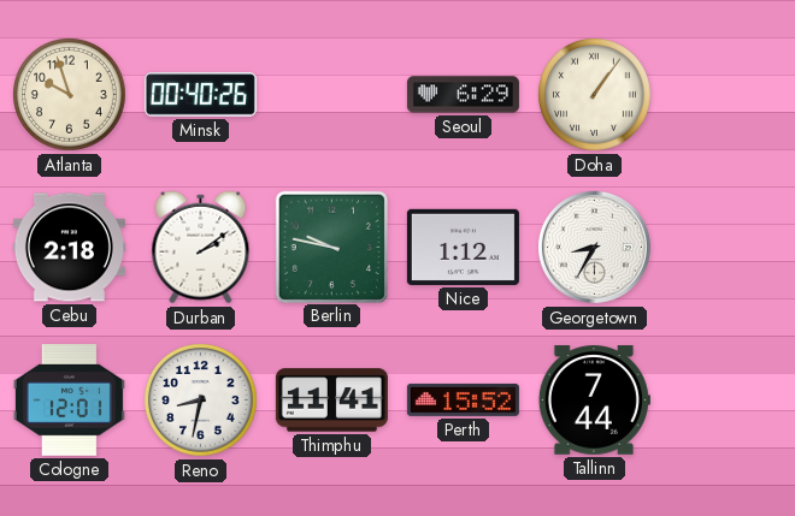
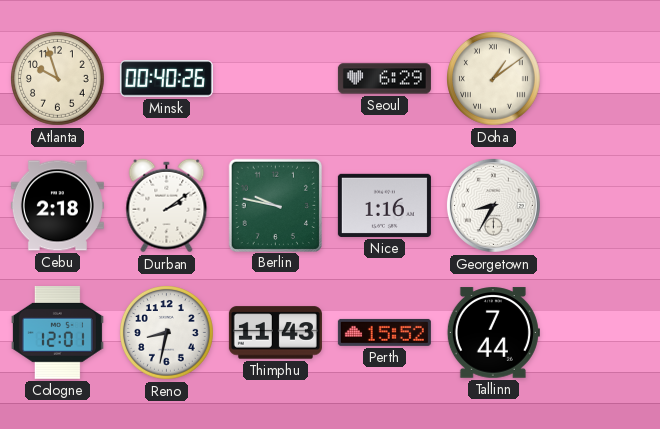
Doha: 1:06 -> 1:09
Nice: 1:12 -> 1:16
Thimphu: 11:41 -> 11:43
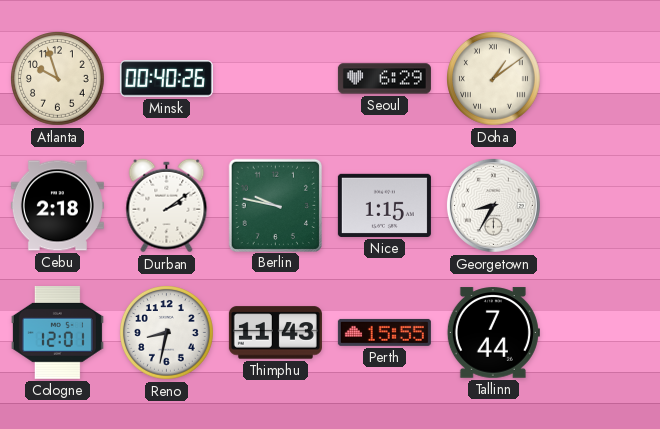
Nice: 1:16 -> 1:15
Perth: 15:52 -> 15:55
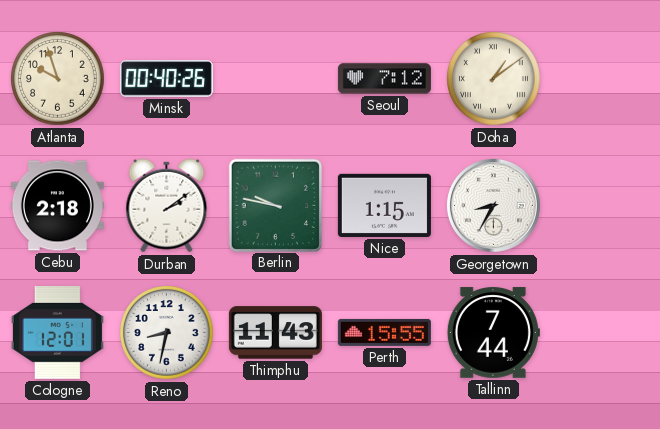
Seoul: 6:29 -> 7:12
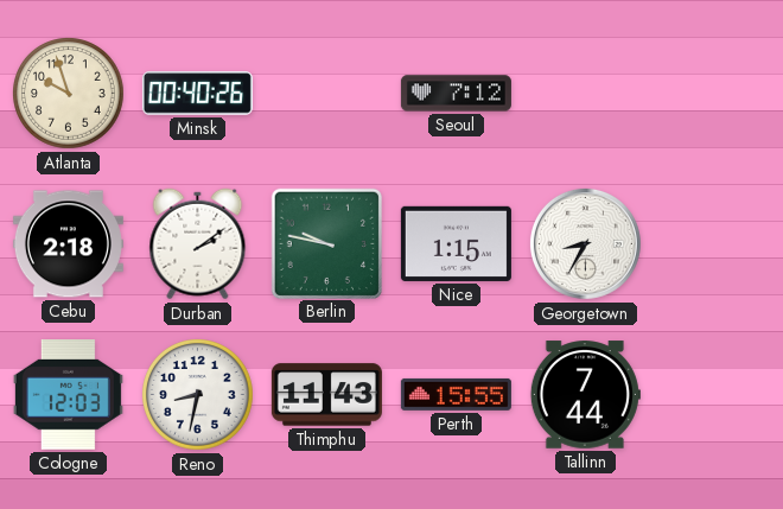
Doha: 1:09 -> none
Cologne: 12:01 -> 12:03
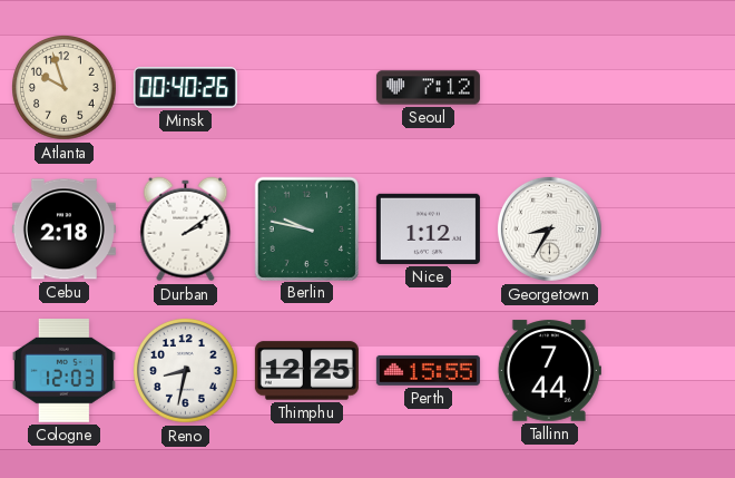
Nice: 1:15 -> 1:12
Thimphu: 11:43 -> 12:25
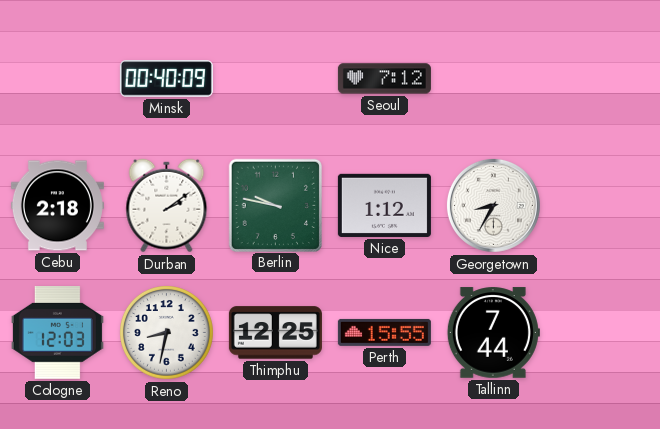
Atlanta: 9:57 -> none
Minsk: 00:40:26 -> 00:40:09
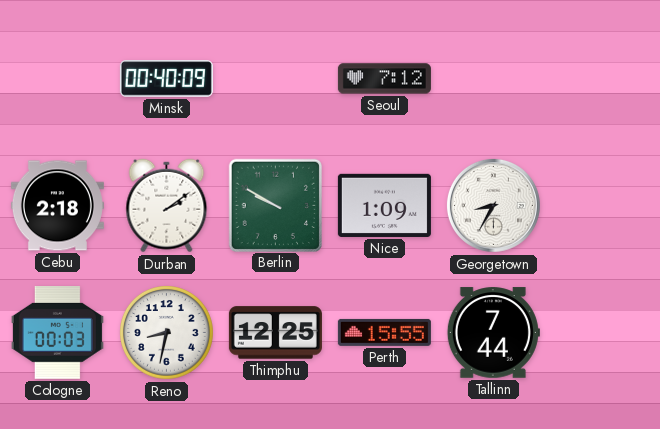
Berlin: 9:47 -> 9:50
Nice: 1:12 -> 1:09
Cologne: 12:03 -> 00:03
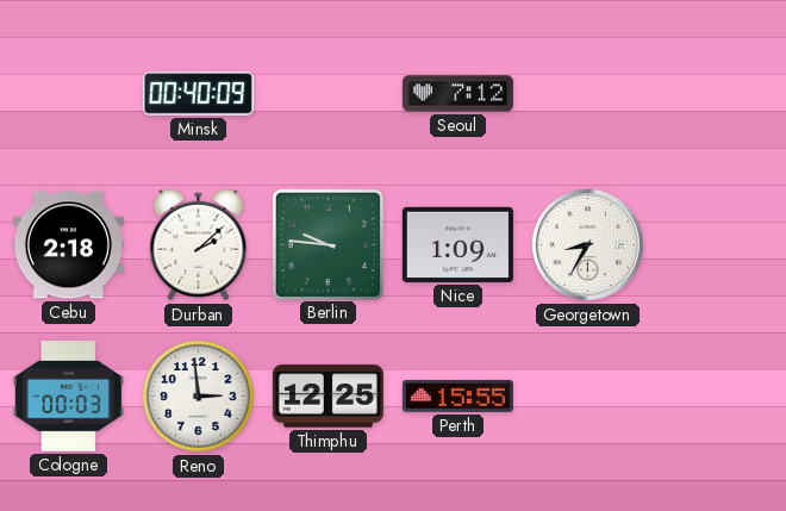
Durban: 2:09 -> 2:08
Berlin: 9:50 -> 9:46
Reno: 8:32 -> 2:59
Tallinn: 7:44 -> none
